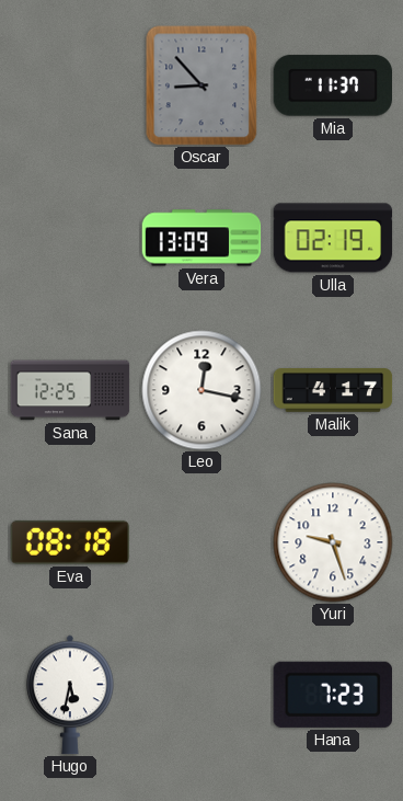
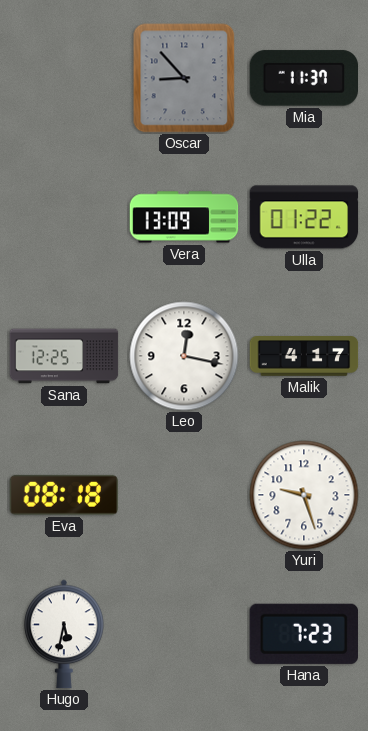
Ulla: 02:19 -> 01:22
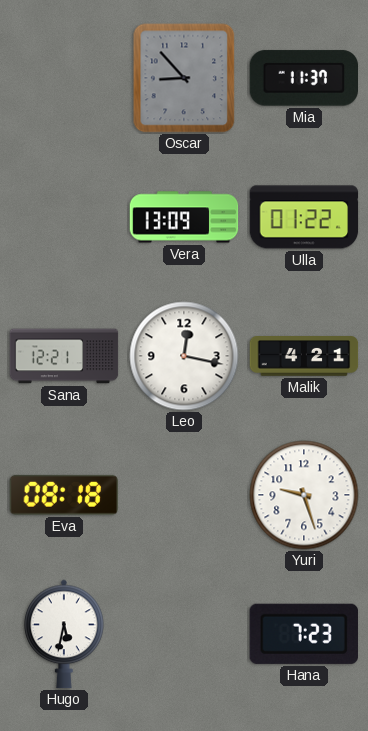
Sana: 12:25 -> 12:21
Malik: 4:17 -> 4:21
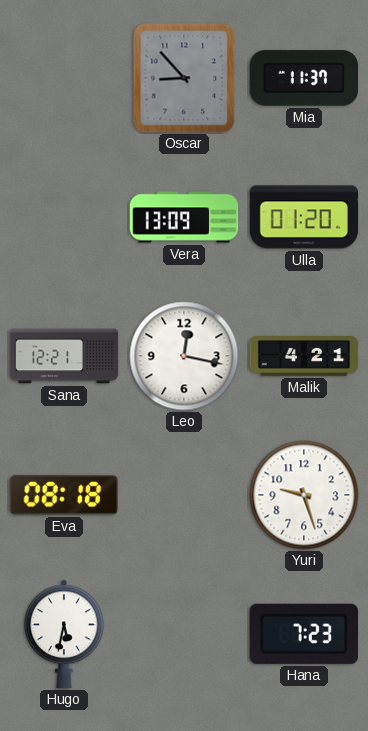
Ulla: 01:22 -> 01:20
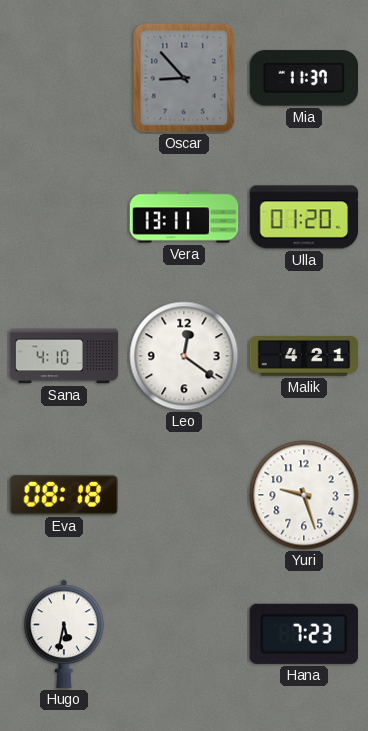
Vera: 13:09 -> 13:11
Sana: 12:21 -> 4:10
Leo: 12:17 -> 12:21
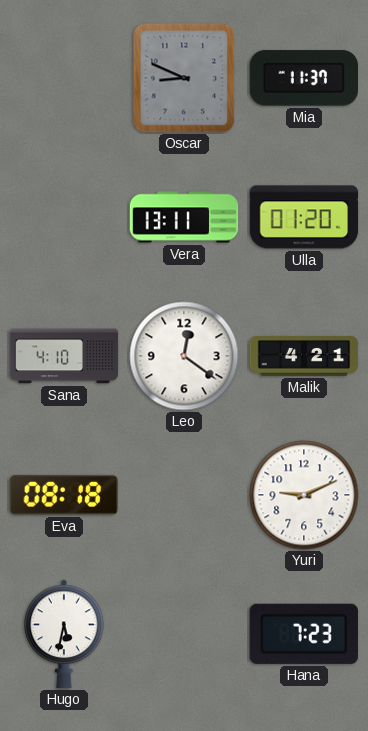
Oscar: 8:53 -> 8:49
Yuri: 9:27 -> 9:11
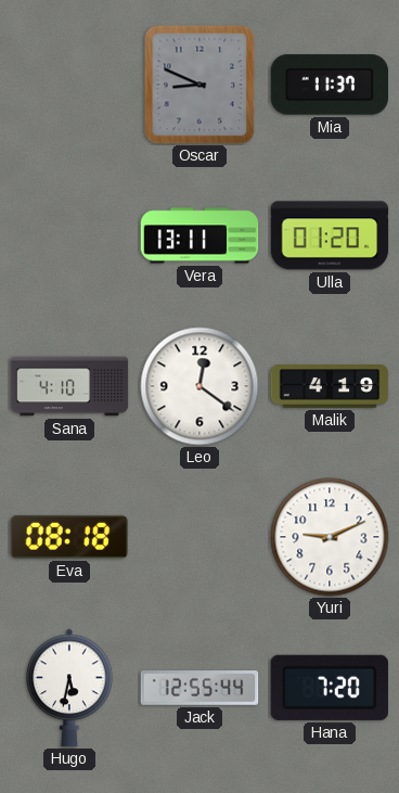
Malik: 4:21 -> 4:19
Jack: none -> 12:55
Hana: 7:23 -> 7:20
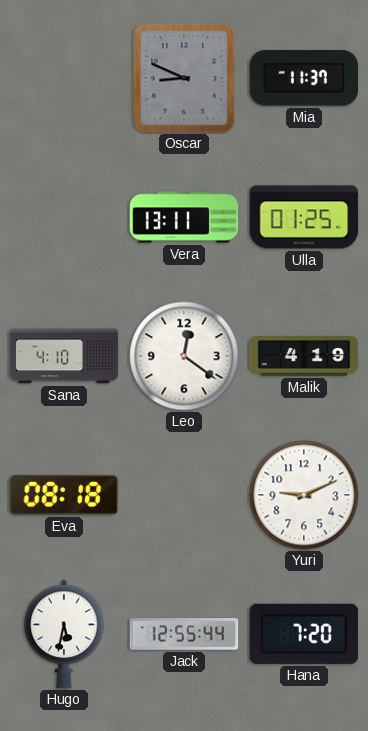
Ulla: 01:20 -> 01:25
